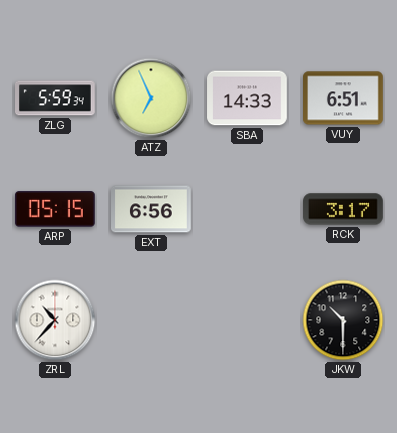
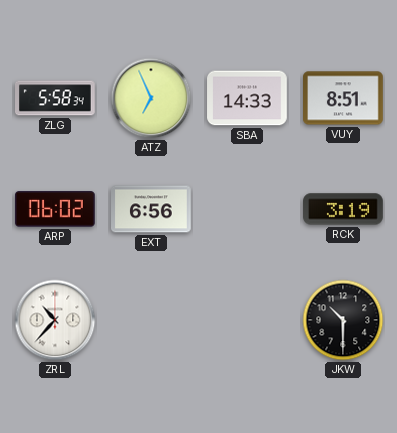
ZLG: 5:59 -> 5:58
VUY: 6:51 -> 8:51
ARP: 05:15 -> 06:02
RCK: 3:17 -> 3:19
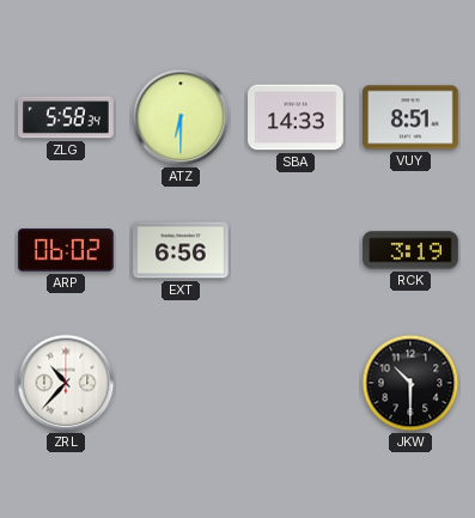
ATZ: 6:56 -> 6:30
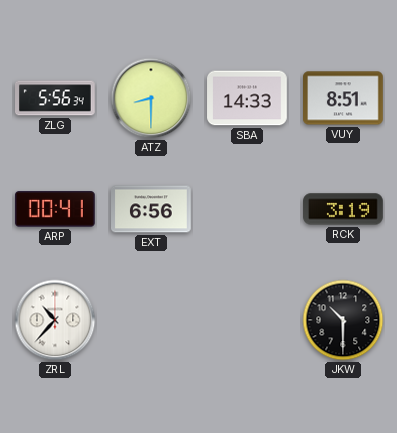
ZLG: 5:58 -> 5:56
ATZ: 6:30 -> 8:30
ARP: 06:02 -> 00:41
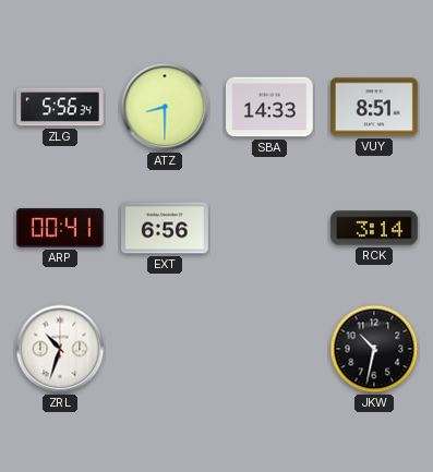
RCK: 3:19 -> 3:14
ZRL: 10:37 -> 10:33
JKW: 10:30 -> 10:32
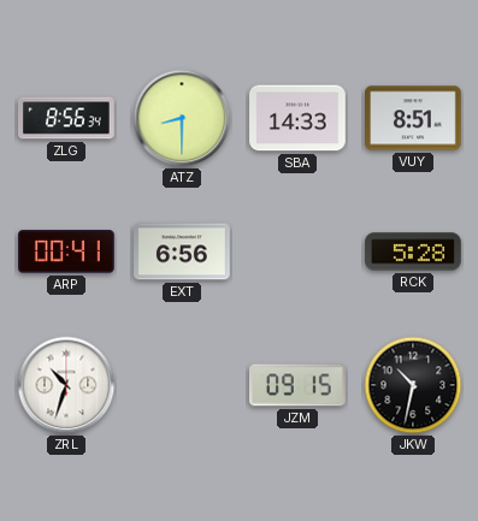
ZLG: 5:56 -> 8:56
RCK: 3:14 -> 5:28
JZM: none -> 09:15
